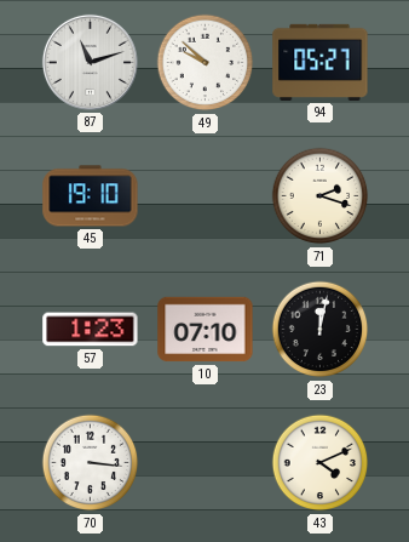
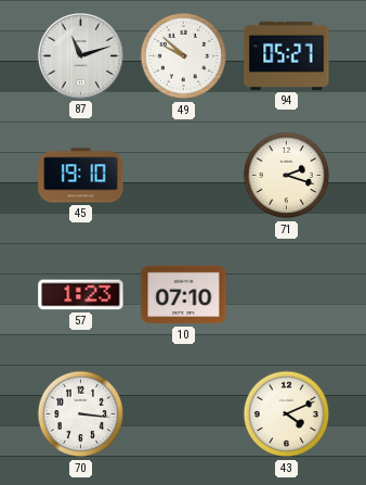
23: 12:02 -> none
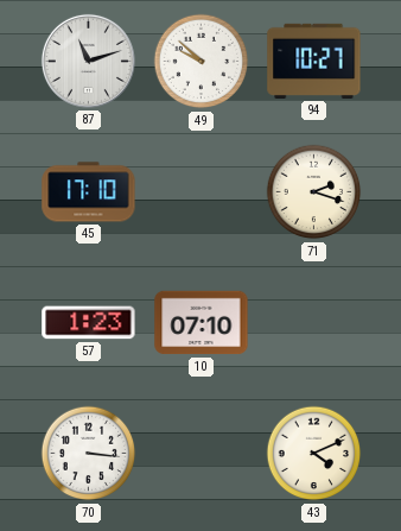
94: 05:27 -> 10:27
45: 19:10 -> 17:10
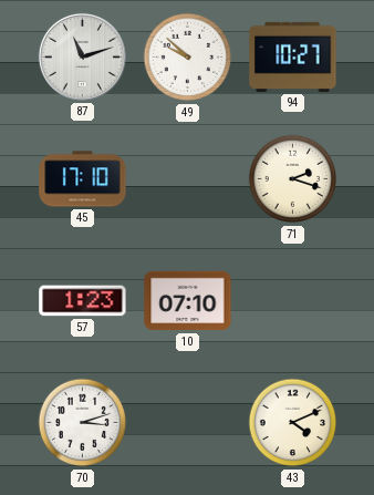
70: 3:16 -> 3:12
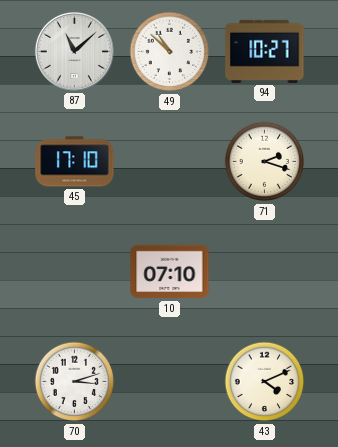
87: 11:12 -> 11:08
49: 9:52 -> 10:52
57: 1:23 -> none
